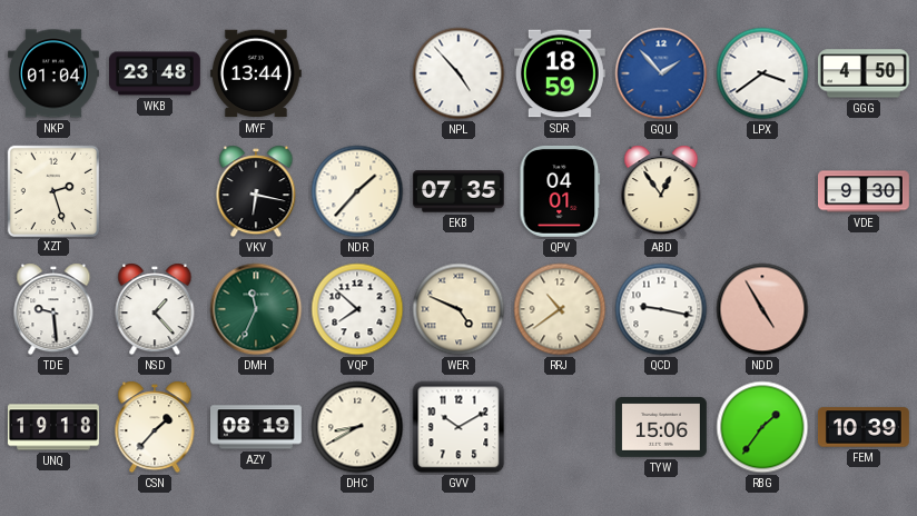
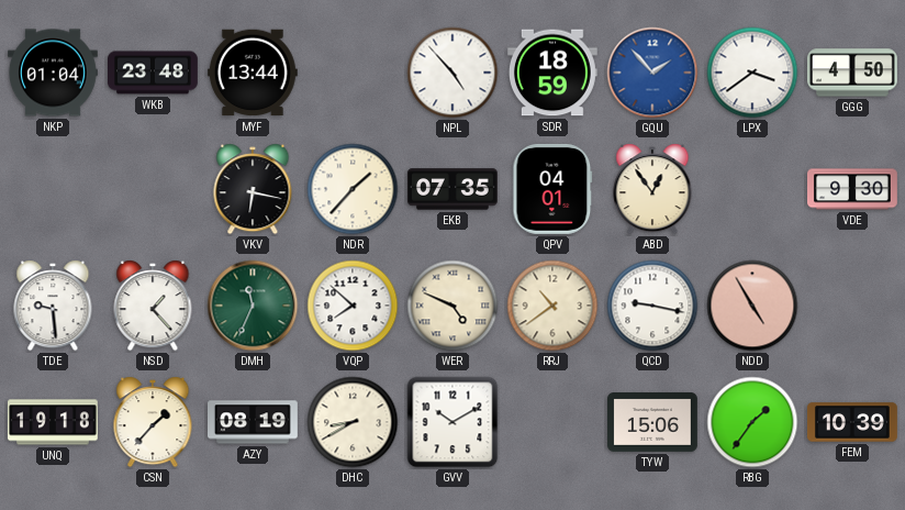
XZT: 2:27 -> none
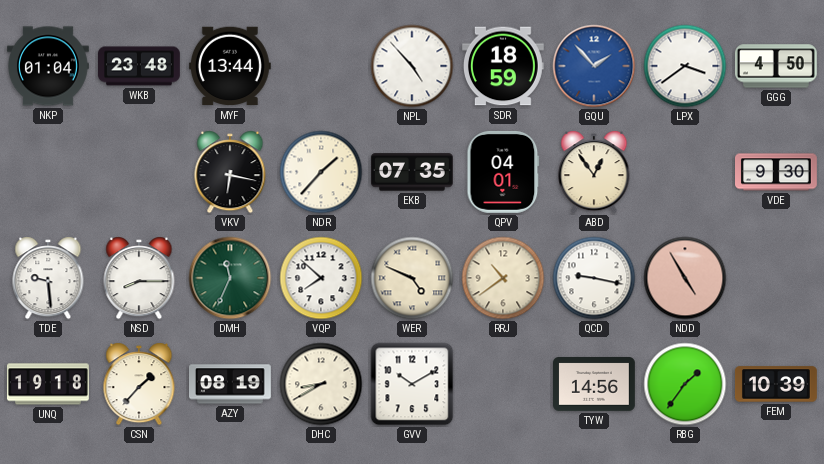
NSD: 1:23 -> 8:15
TYW: 15:06 -> 14:56
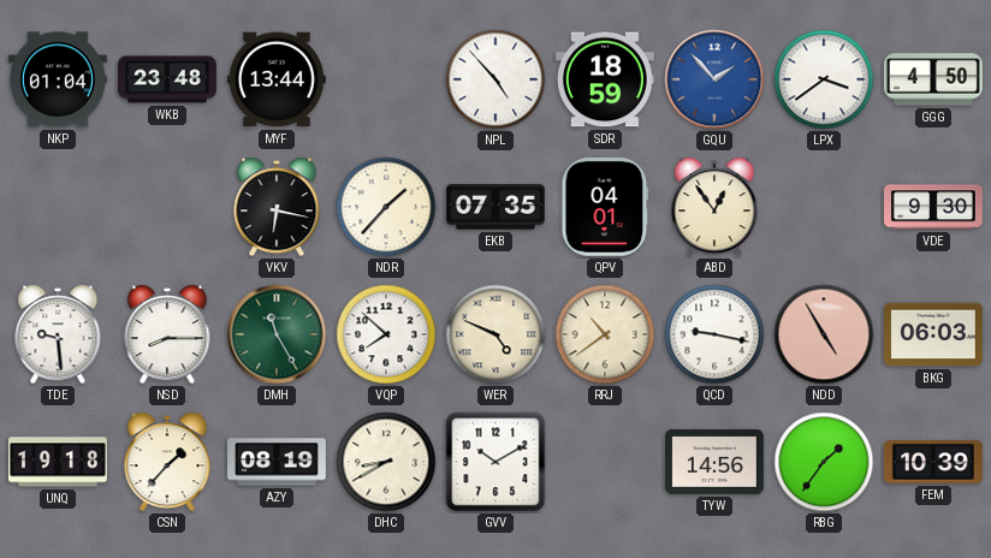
DMH: 11:34 -> 11:25
BKG: none -> 06:03
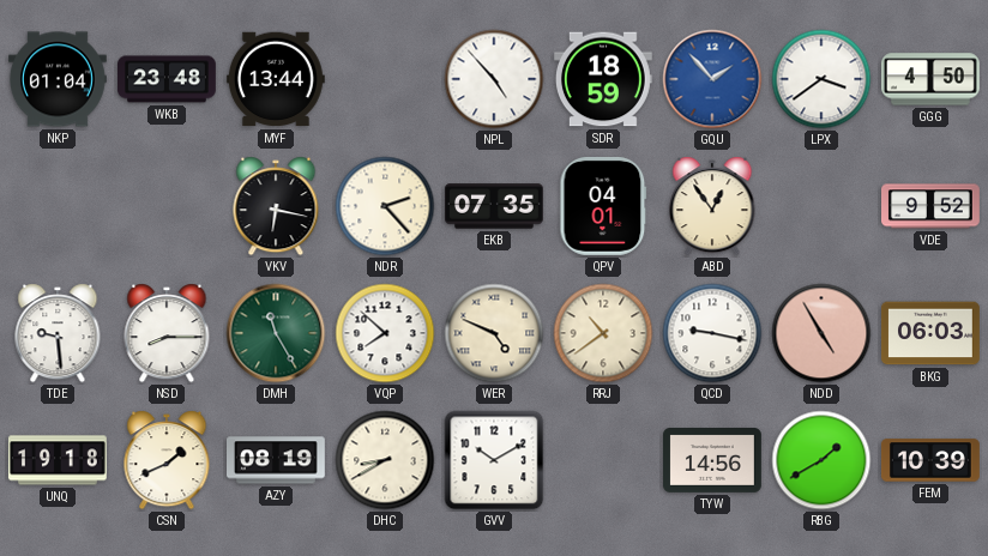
NDR: 1:37 -> 2:23
VDE: 9:30 -> 9:52
CSN: 1:37 -> 1:41
RBG: 1:36 -> 1:40
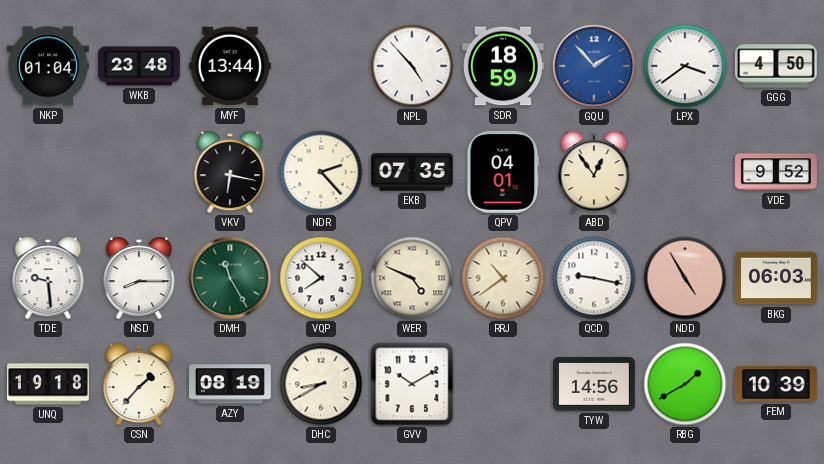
CSN: 1:41 -> 1:37
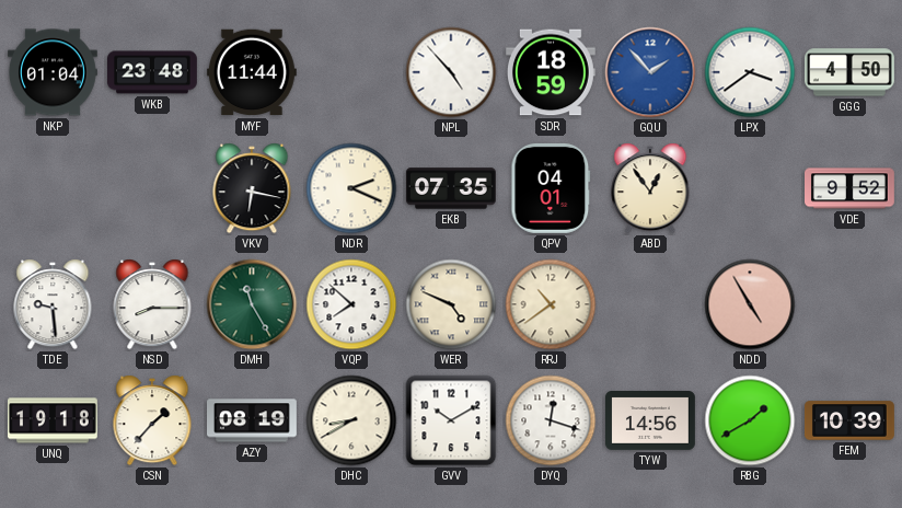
MYF: 13:44 -> 11:44
NDR: 2:23 -> 2:19
QCD: 9:17 -> none
BKG: 06:03 -> none
DYQ: none -> 12:18
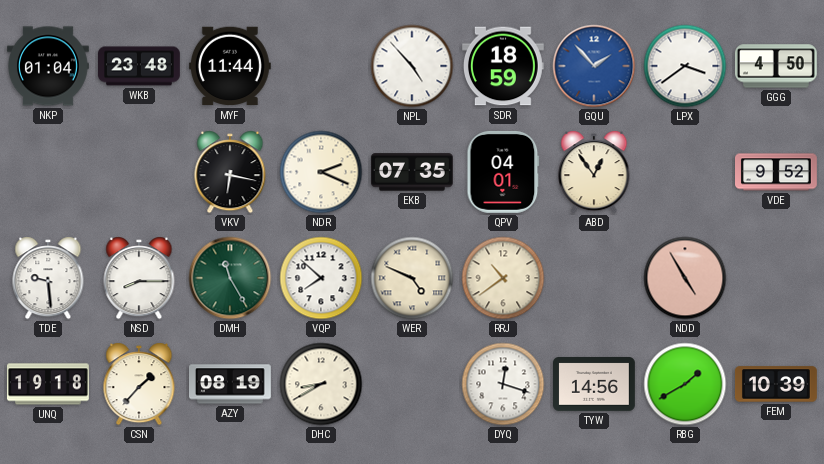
GVV: 10:10 -> none
